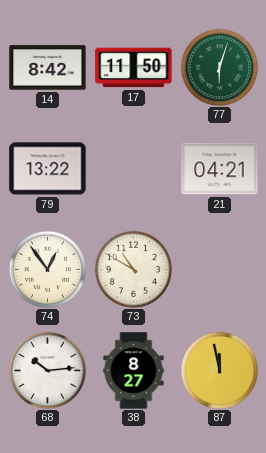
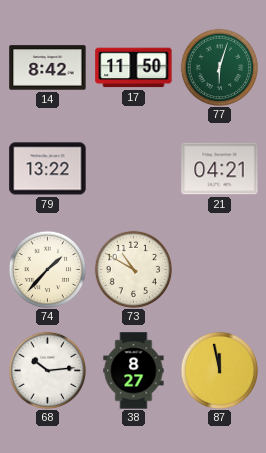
74: 12:54 -> 1:37
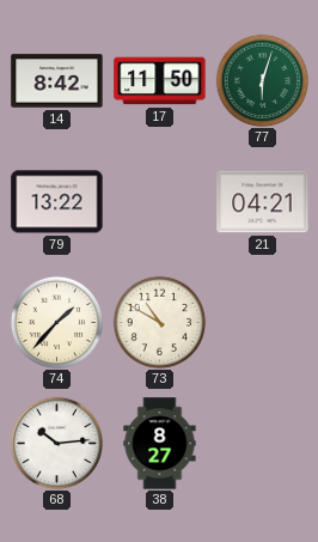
87: 11:58 -> none
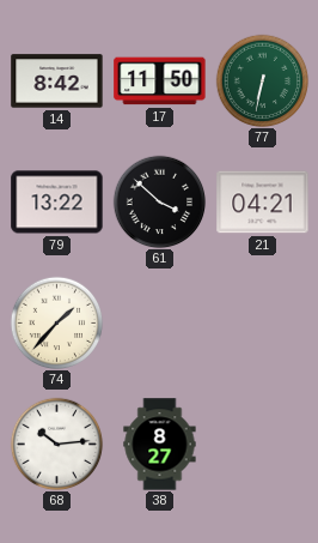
77: 6:03 -> 6:32
61: none -> 3:52
73: 10:50 -> none
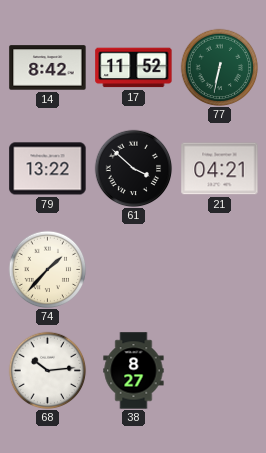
17: 11:50 -> 11:52
